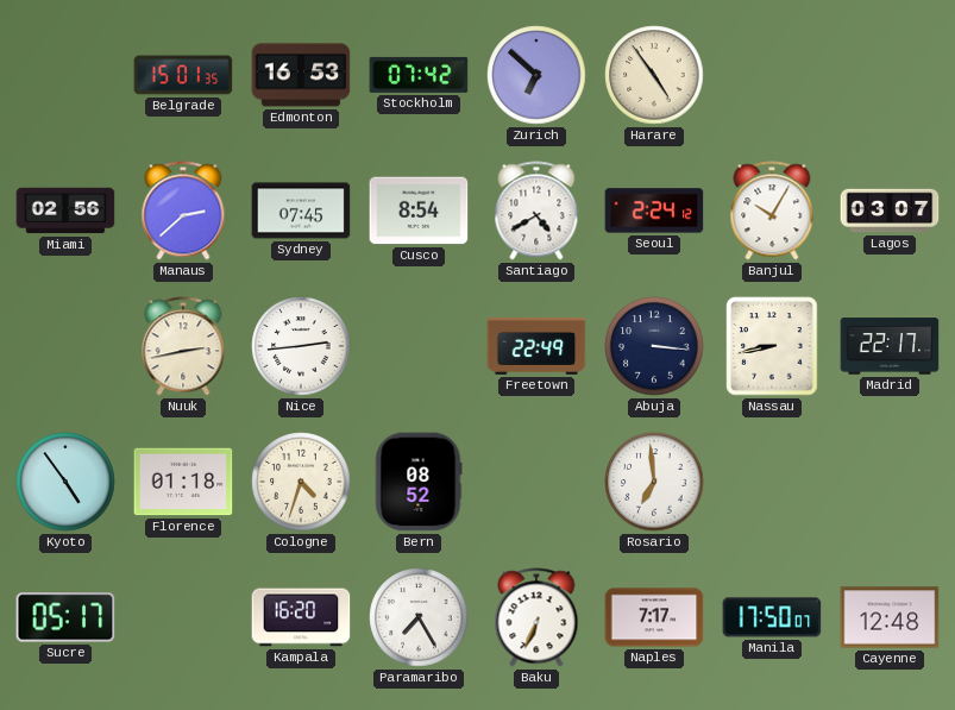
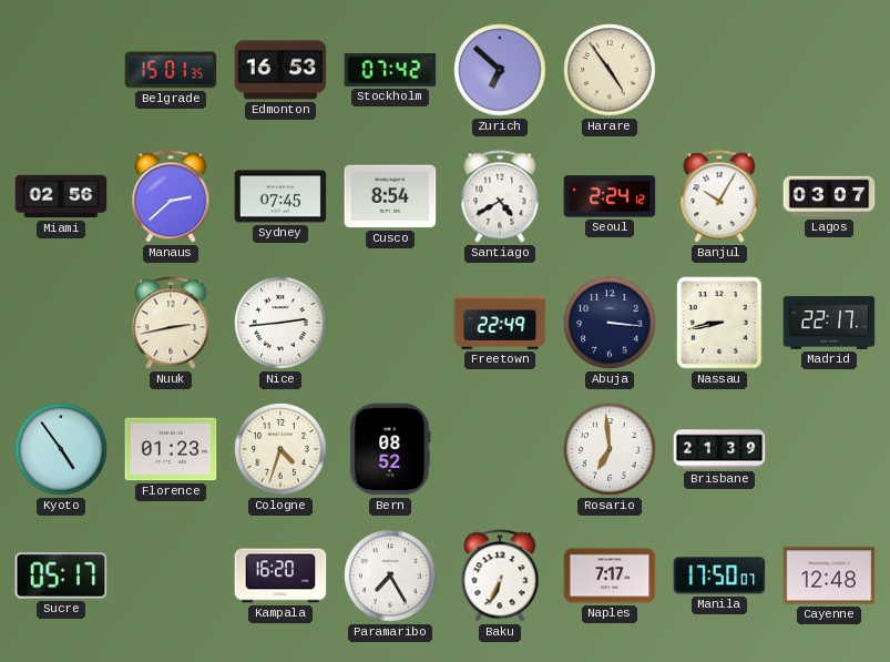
Florence: 01:18 -> 01:23
Brisbane: none -> 21:39
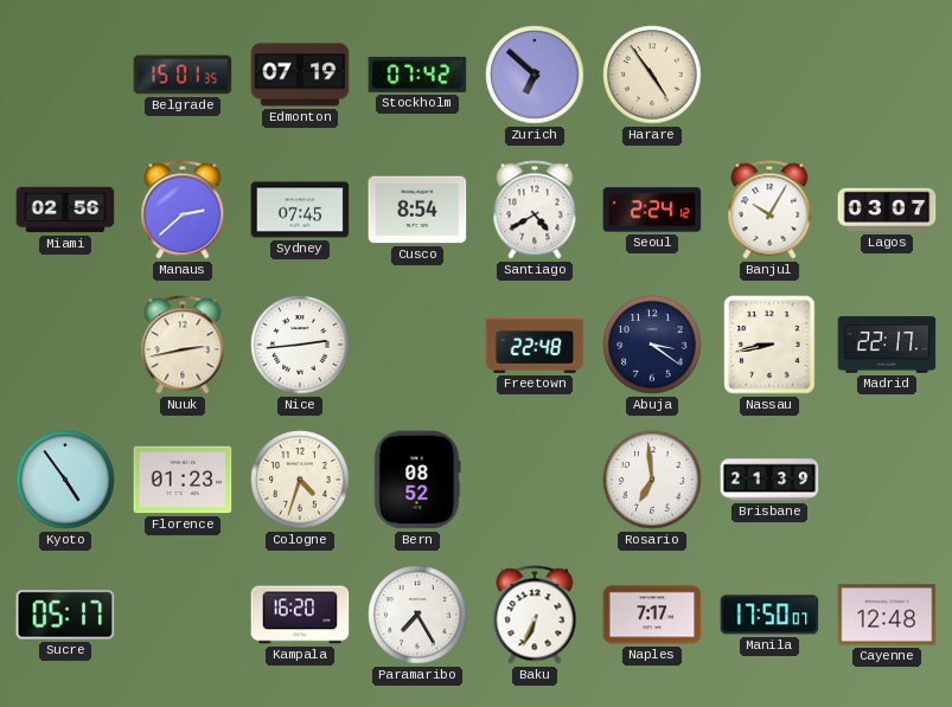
Edmonton: 16:53 -> 07:19
Freetown: 22:49 -> 22:48
Abuja: 3:16 -> 3:21
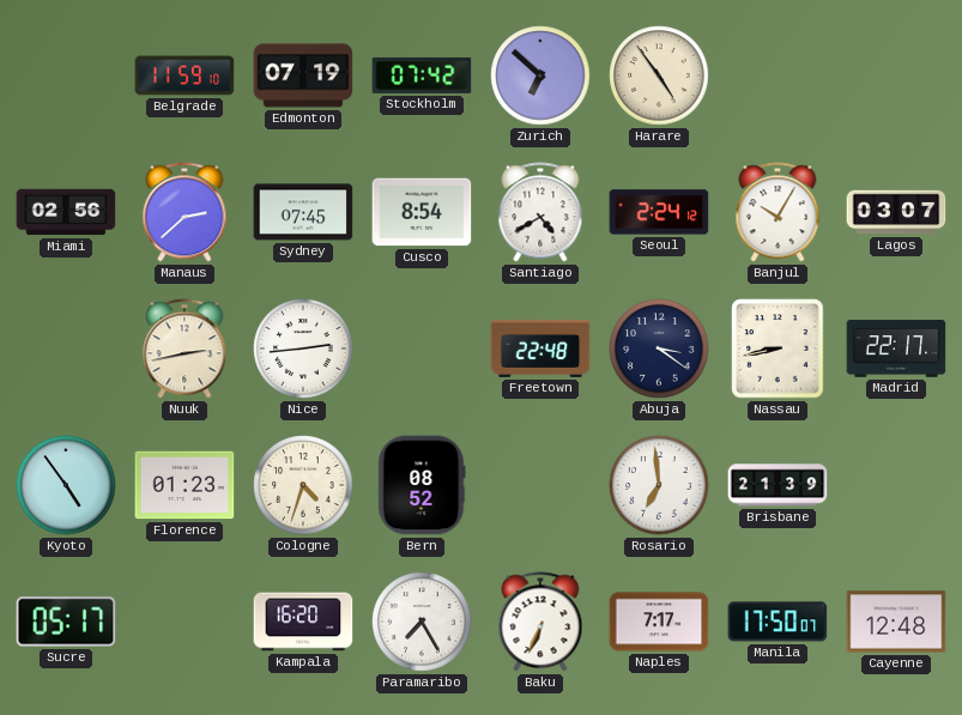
Belgrade: 15:01 -> 11:59
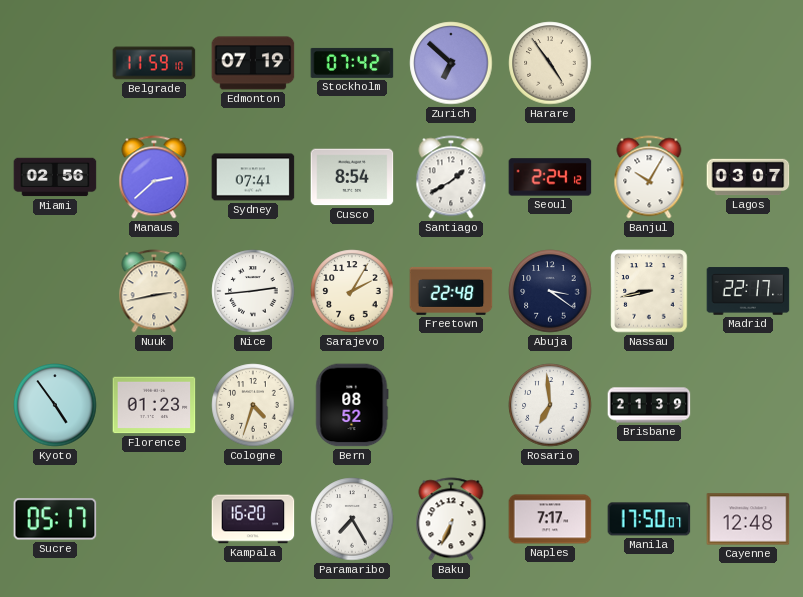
Sydney: 07:45 -> 07:41
Santiago: 4:40 -> 1:40
Sarajevo: none -> 2:05
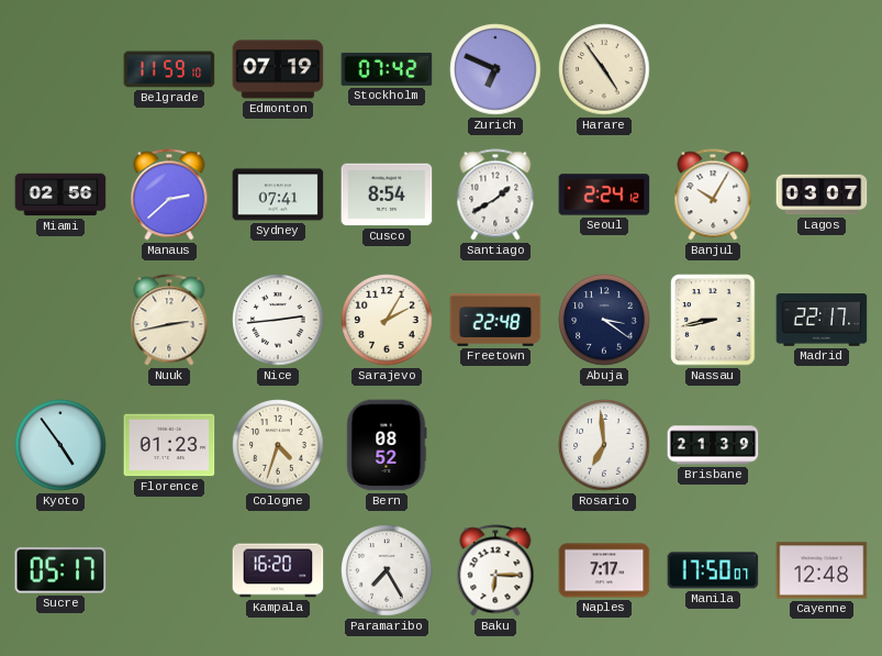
Zurich: 6:52 -> 6:49
Baku: 6:34 -> 6:15
